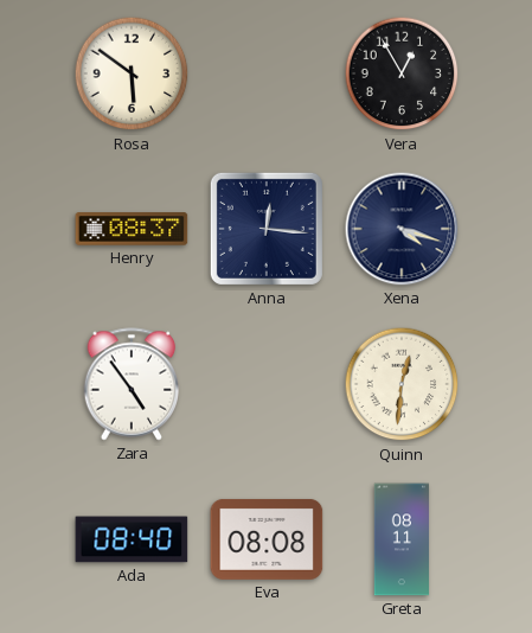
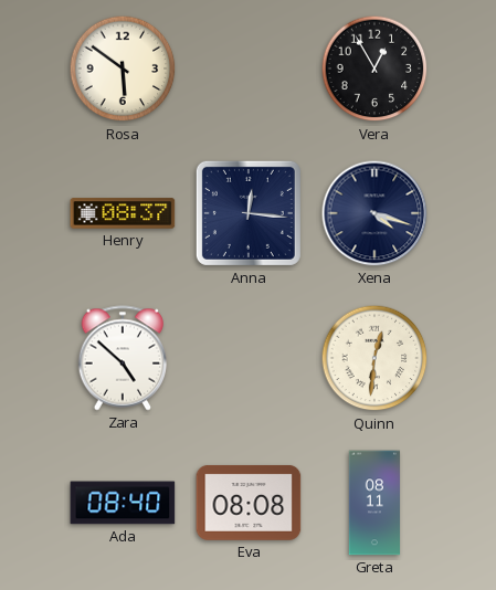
Zara: 4:54 -> 4:52
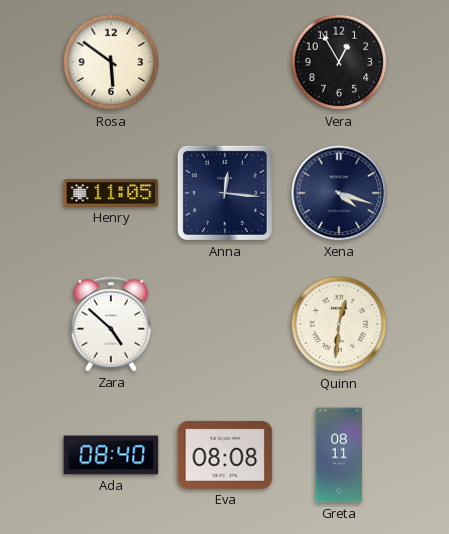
Henry: 08:37 -> 11:05
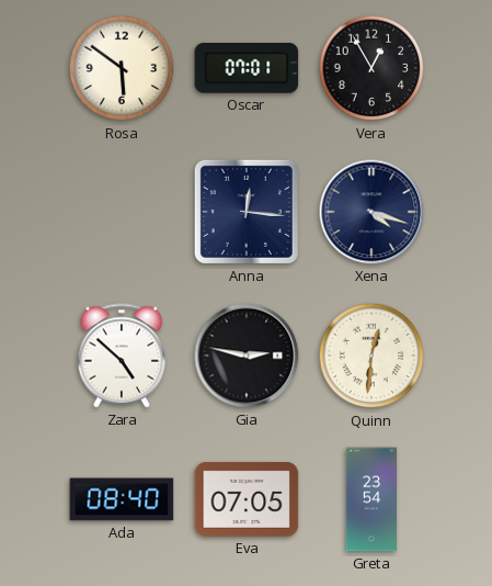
Oscar: none -> 07:01
Henry: 11:05 -> none
Gia: none -> 2:47
Eva: 08:08 -> 07:05
Greta: 08:11 -> 23:54
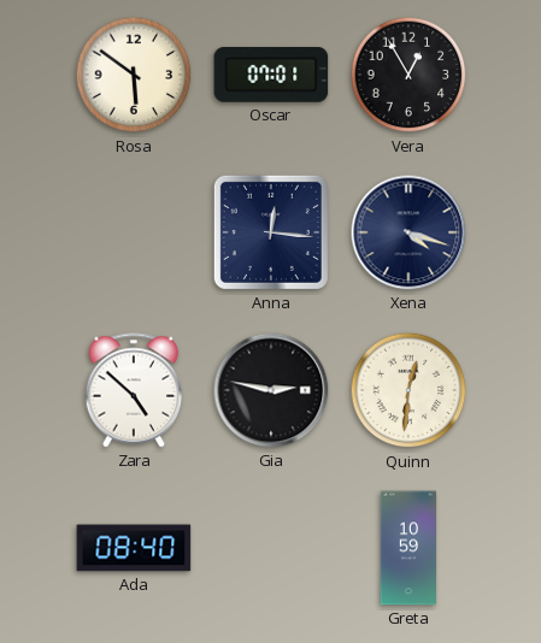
Eva: 07:05 -> none
Greta: 23:54 -> 10:59
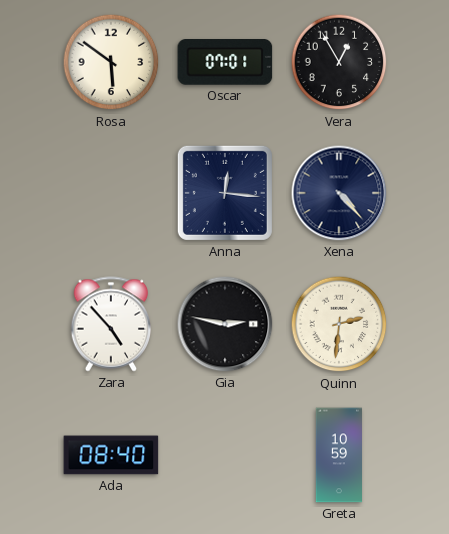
Xena: 4:18 -> 4:23
Zara: 4:52 -> 4:53
Quinn: 12:31 -> 2:31
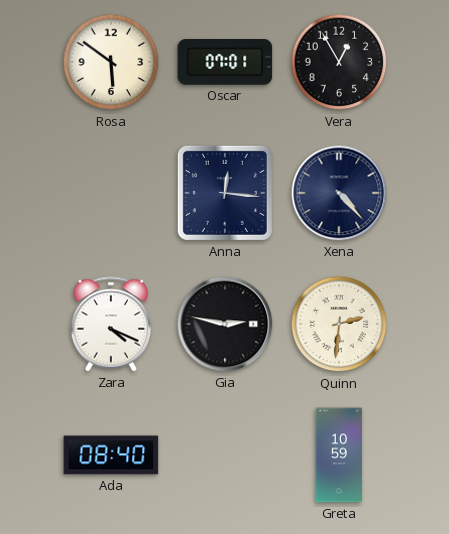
Zara: 4:53 -> 4:19
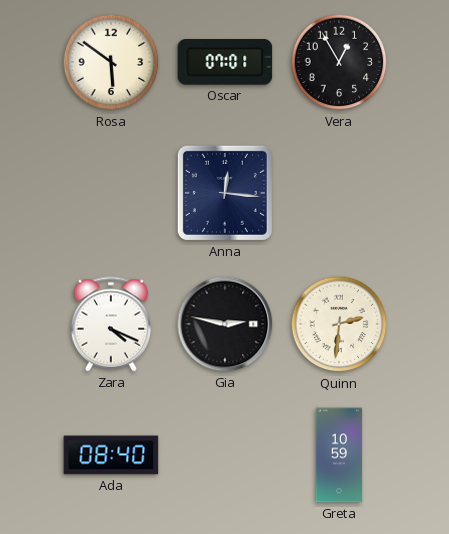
Xena: 4:23 -> none
